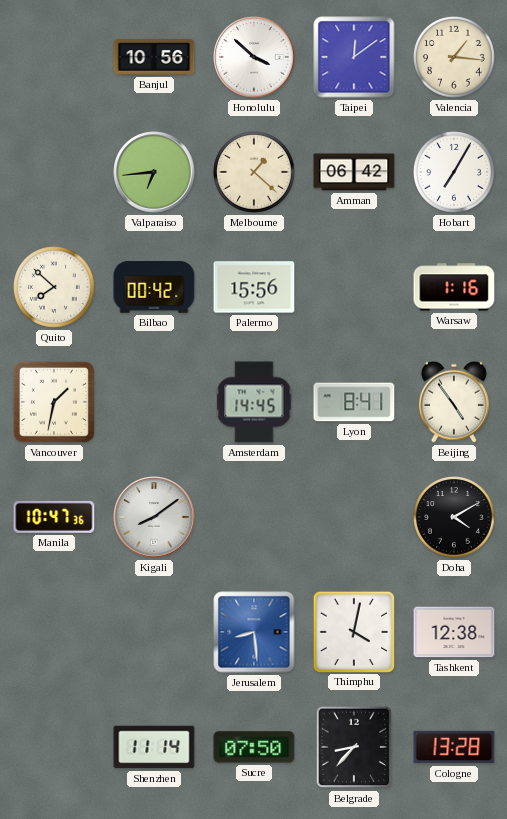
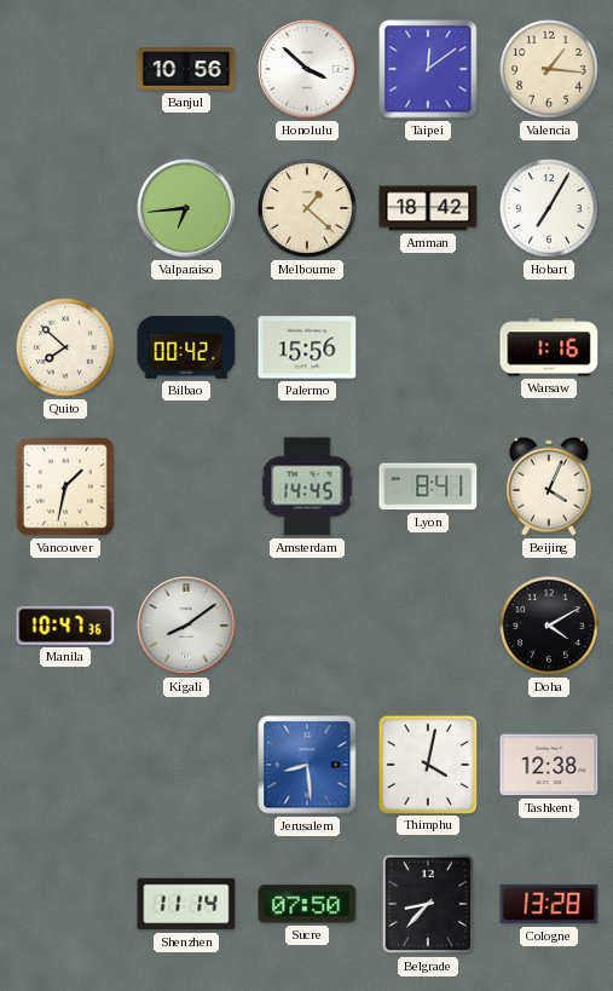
Amman: 06:42 -> 18:42
Beijing: 4:54 -> 4:04
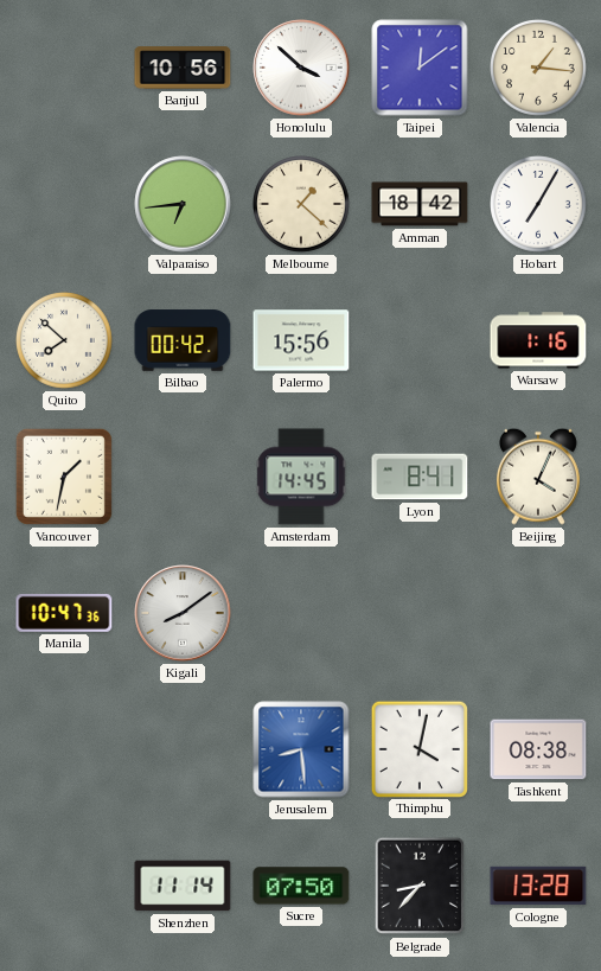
Doha: 4:10 -> none
Tashkent: 12:38 -> 08:38
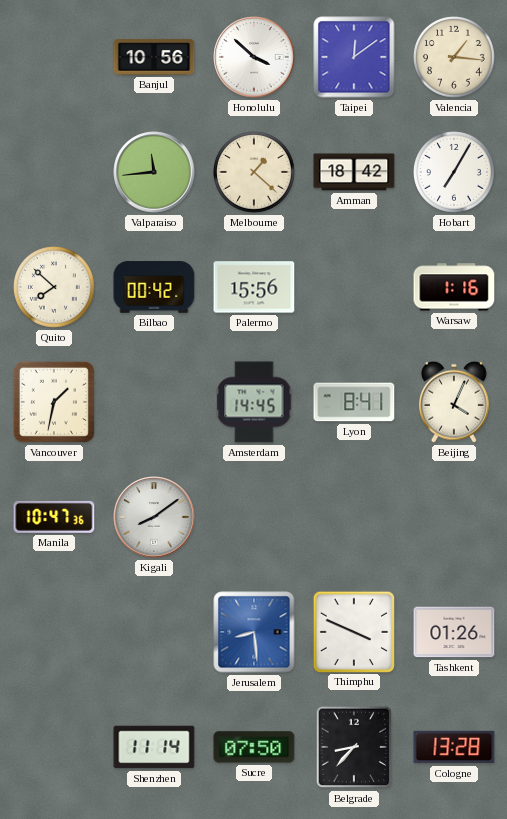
Valparaiso: 6:44 -> 11:44
Thimphu: 4:02 -> 3:49
Tashkent: 08:38 -> 01:26
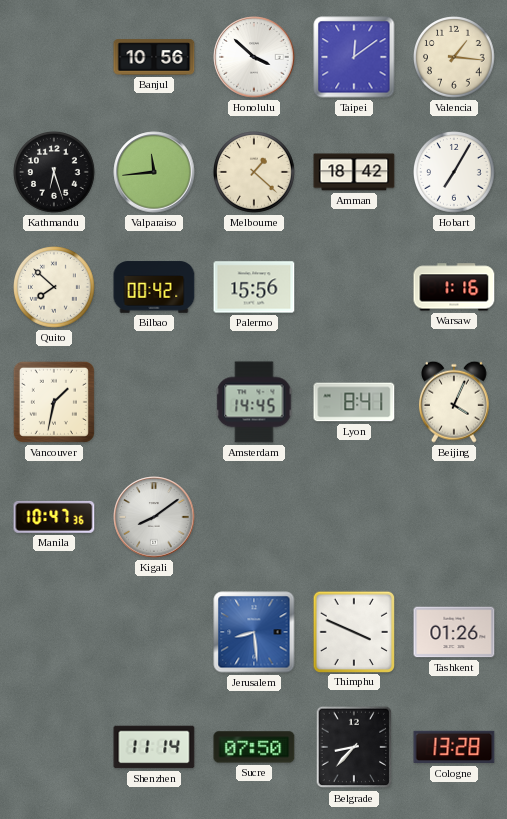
Kathmandu: none -> 6:27
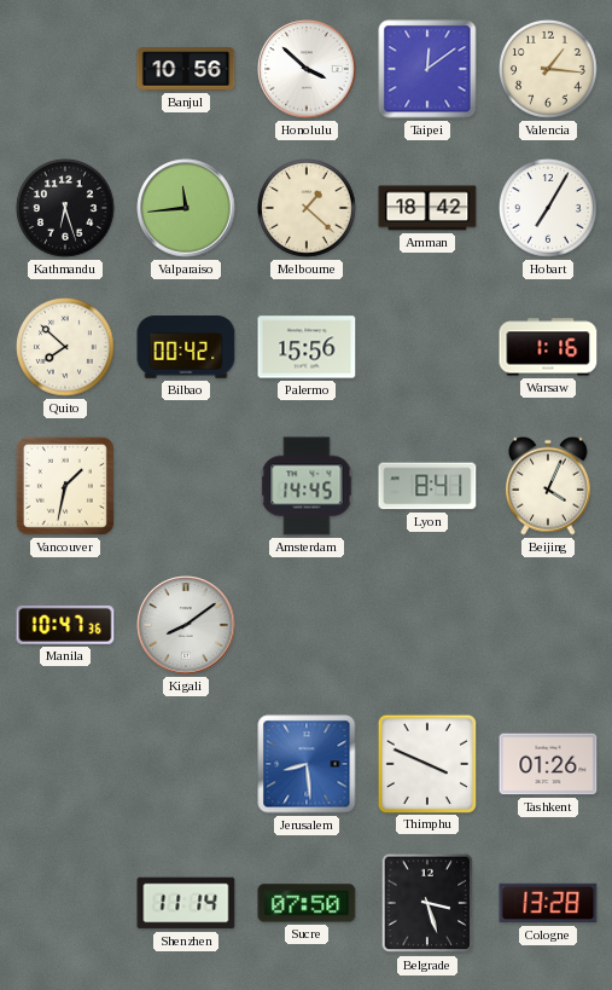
Belgrade: 8:37 -> 3:27
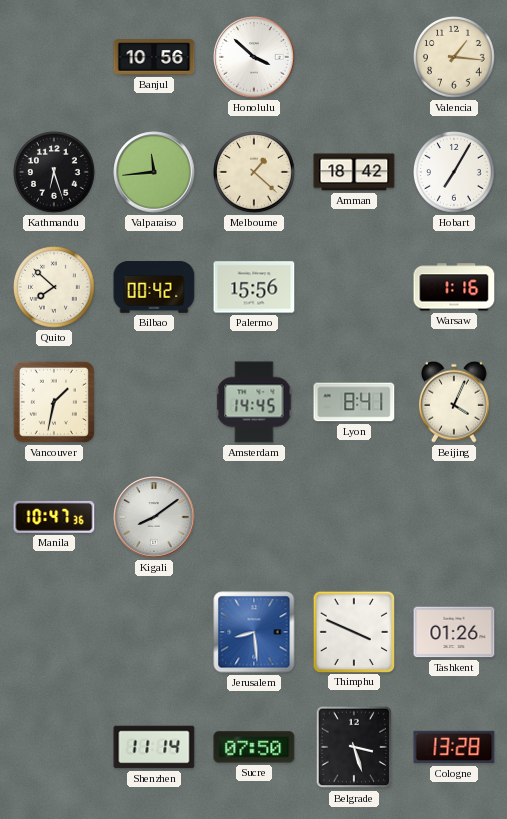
Taipei: 12:09 -> none
